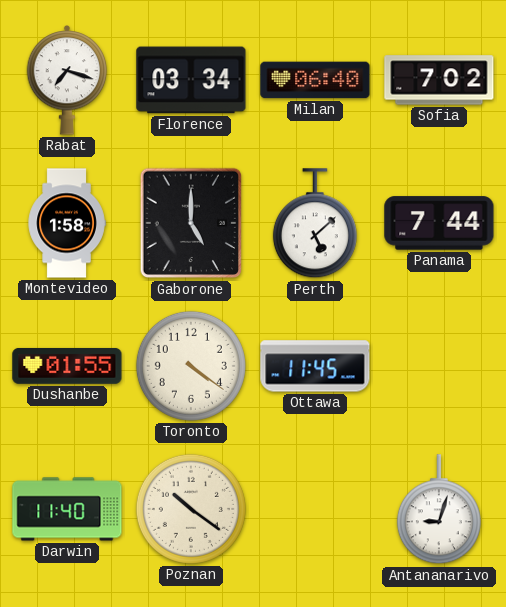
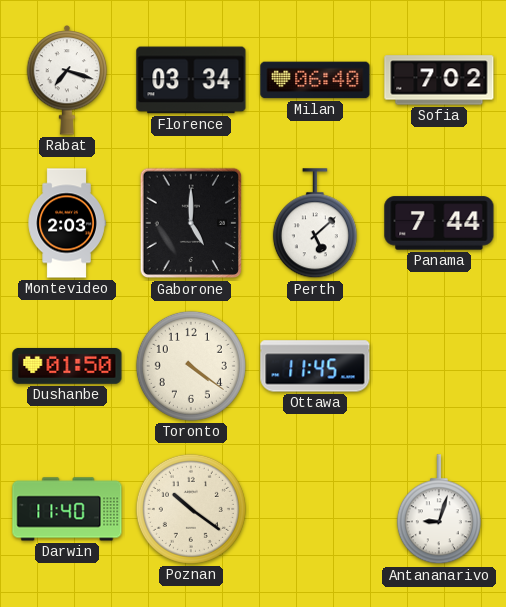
Montevideo: 1:58 -> 2:03
Dushanbe: 01:55 -> 01:50
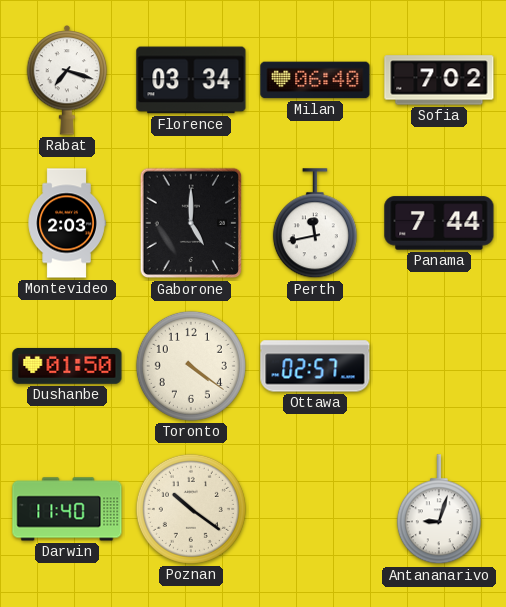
Perth: 5:08 -> 11:43
Ottawa: 11:45 -> 02:57
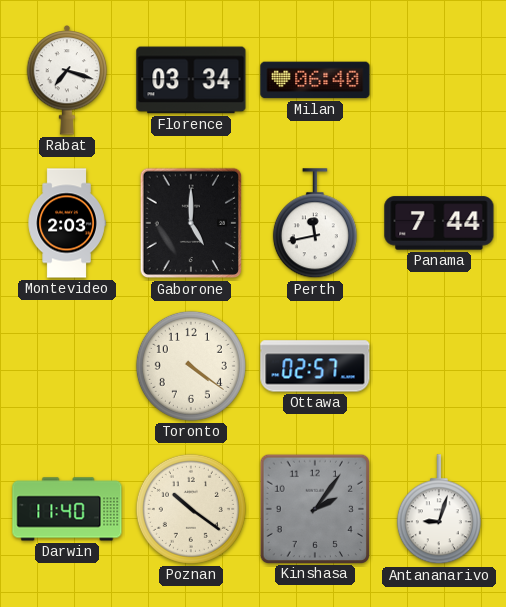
Sofia: 7:02 -> none
Dushanbe: 01:50 -> none
Kinshasa: none -> 2:06
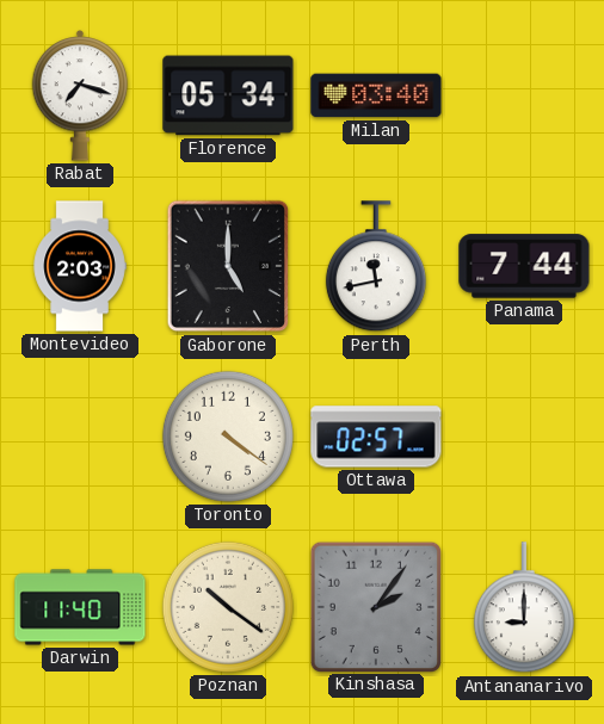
Florence: 03:34 -> 05:34
Milan: 06:40 -> 03:40
Antananarivo: 9:03 -> 9:00
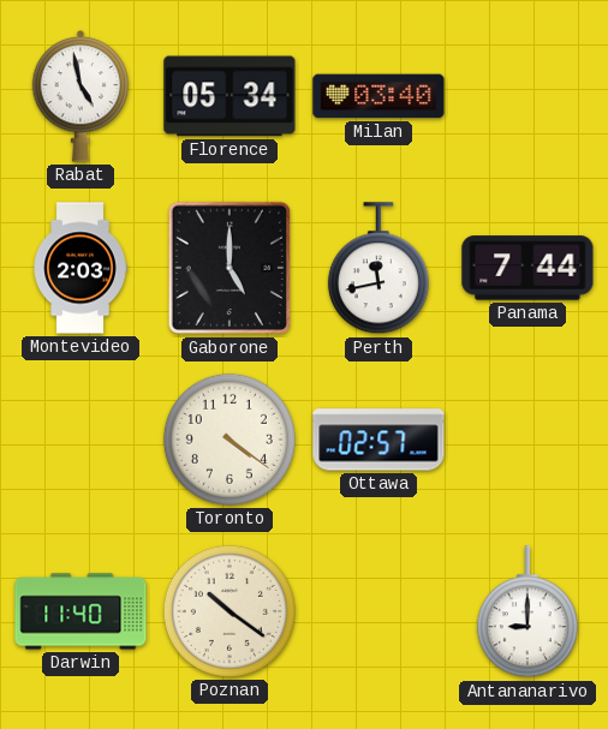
Rabat: 7:18 -> 4:58
Kinshasa: 2:06 -> none
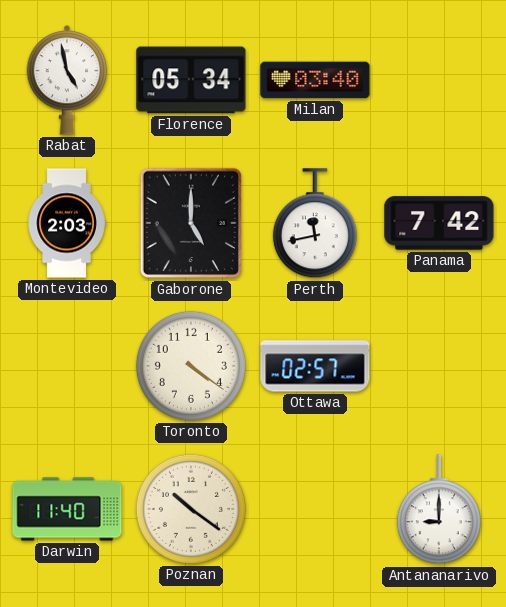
Panama: 7:44 -> 7:42
